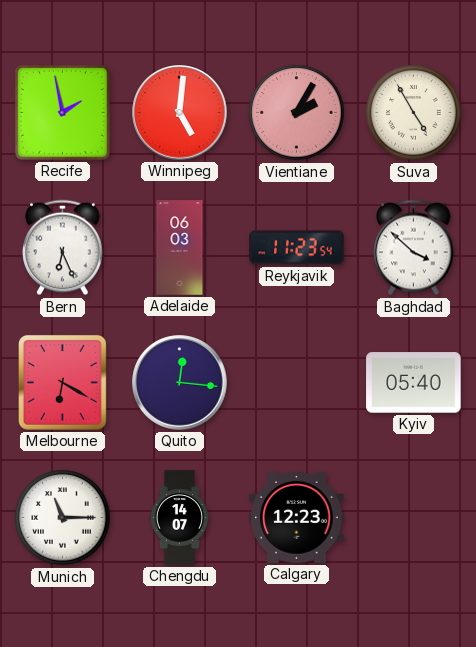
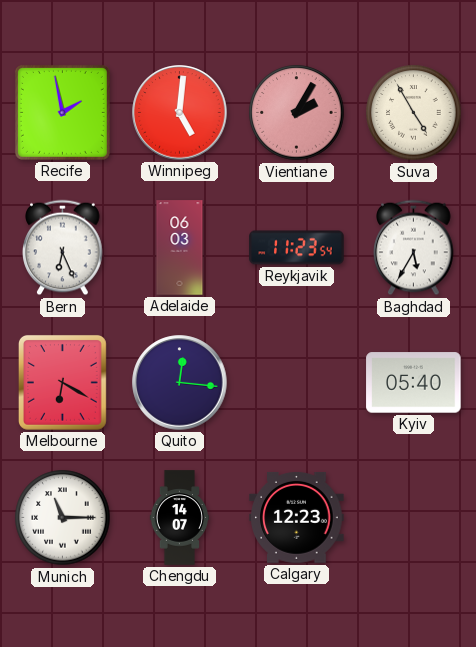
Baghdad: 3:52 -> 5:35
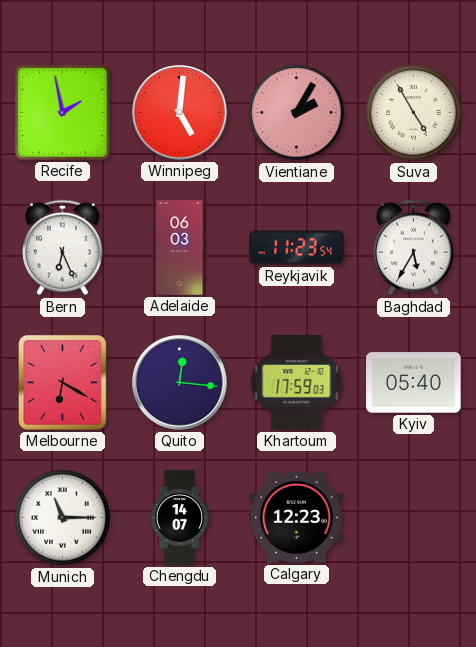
Khartoum: none -> 17:59
